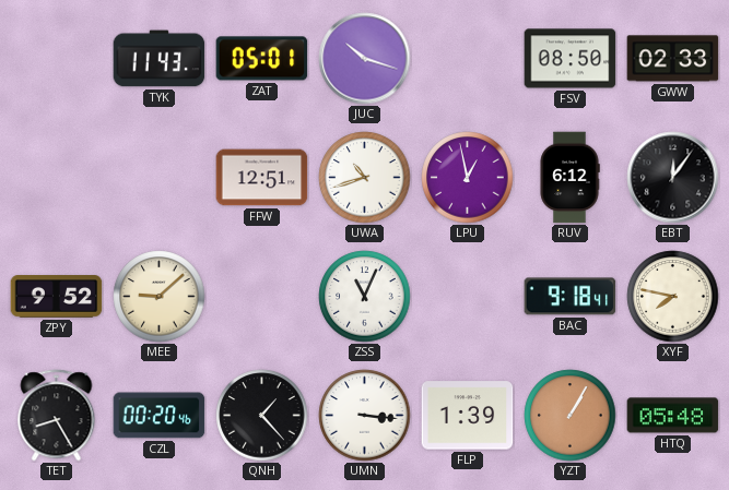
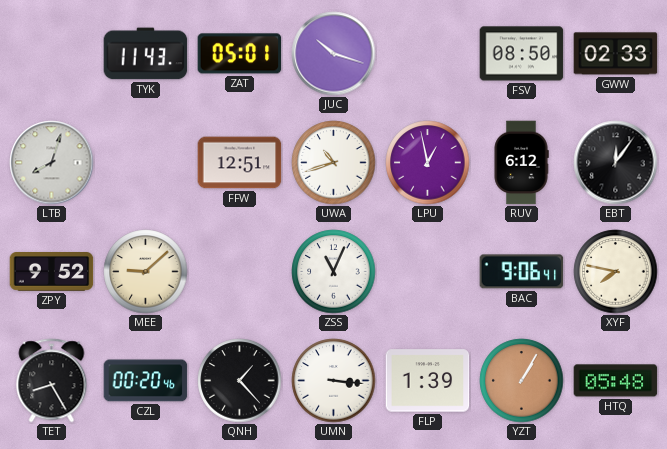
LTB: none -> 8:03
BAC: 9:18 -> 9:06
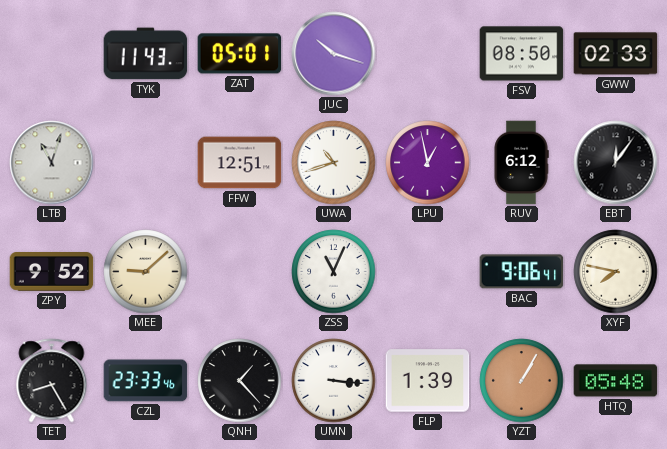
LTB: 8:03 -> 11:03
CZL: 00:20 -> 23:33
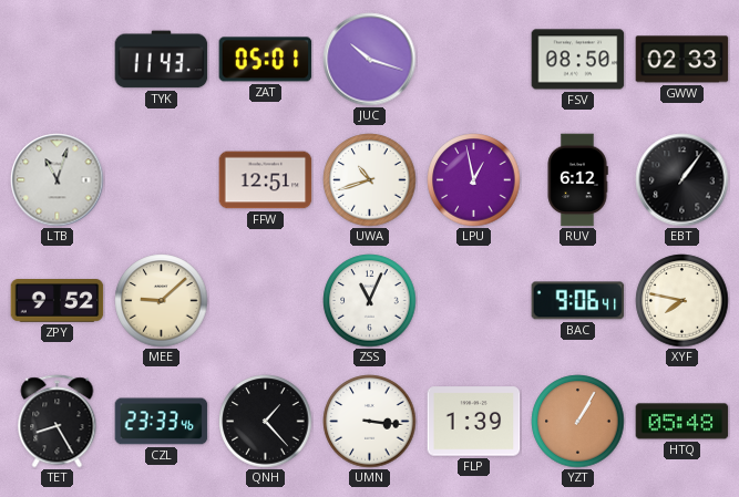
EBT: 12:06 -> 1:06
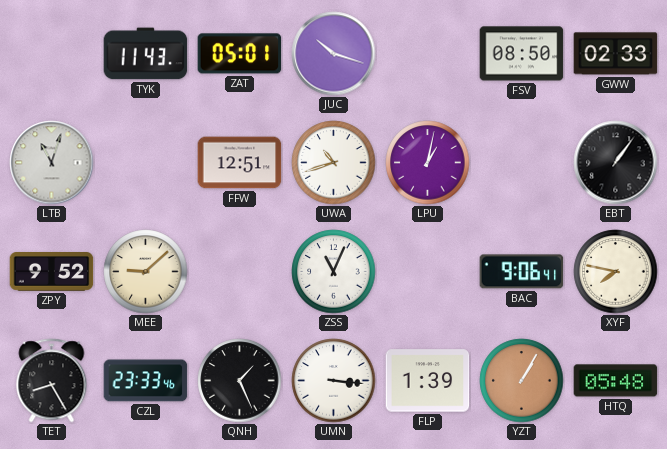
LPU: 12:58 -> 1:02
RUV: 6:12 -> none
QNH: 1:23 -> 1:26
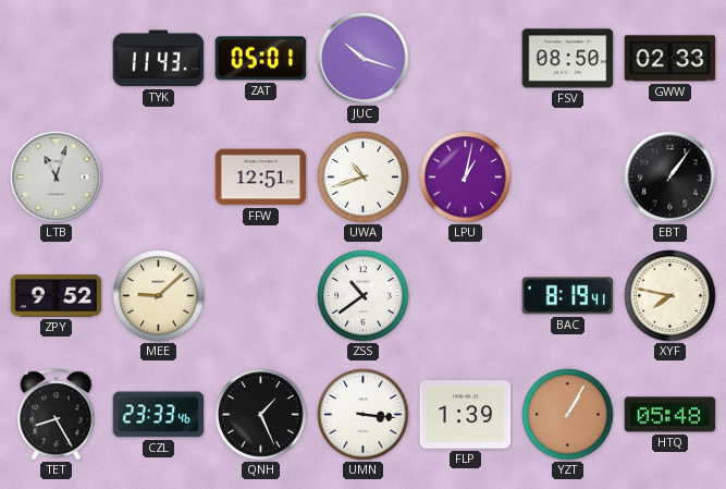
ZSS: 11:04 -> 10:39
BAC: 9:06 -> 8:19
